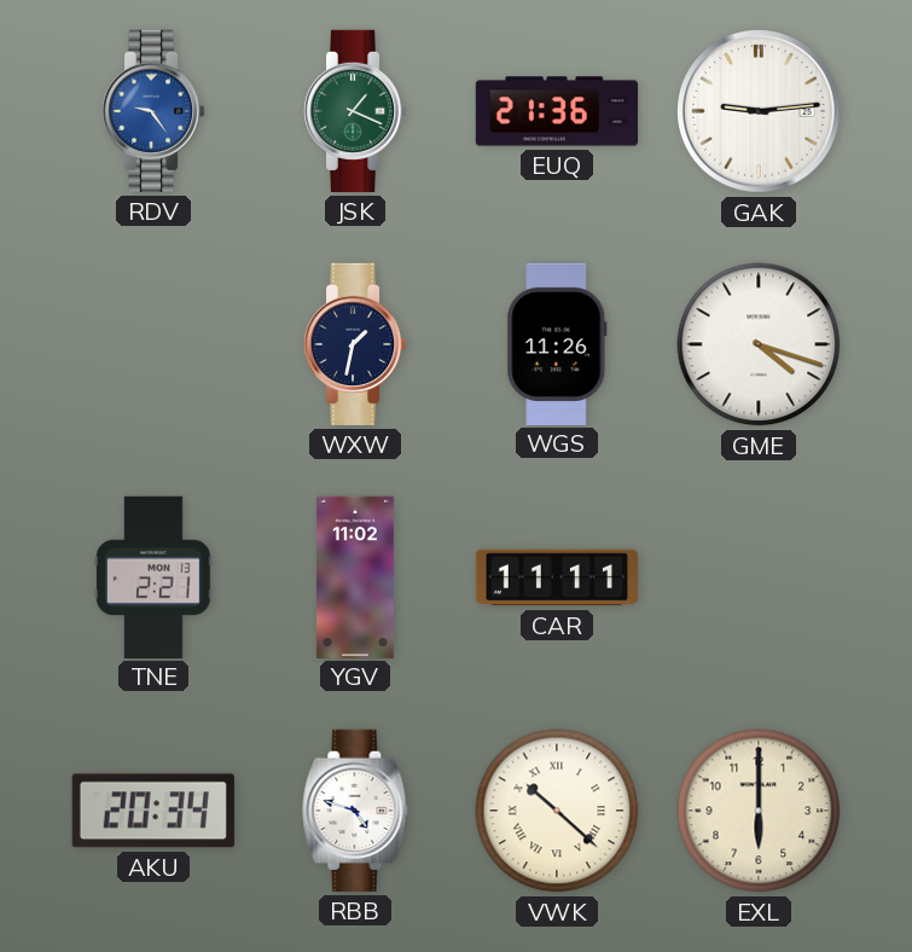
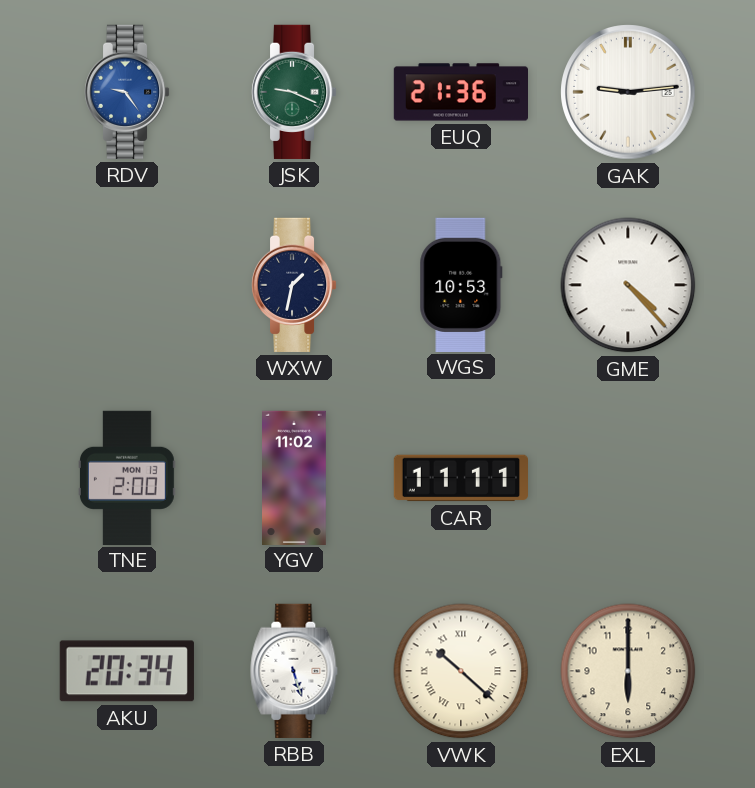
JSK: 1:19 -> 9:19
WGS: 11:26 -> 10:53
GME: 4:18 -> 4:23
TNE: 2:21 -> 2:00
RBB: 4:48 -> 5:27
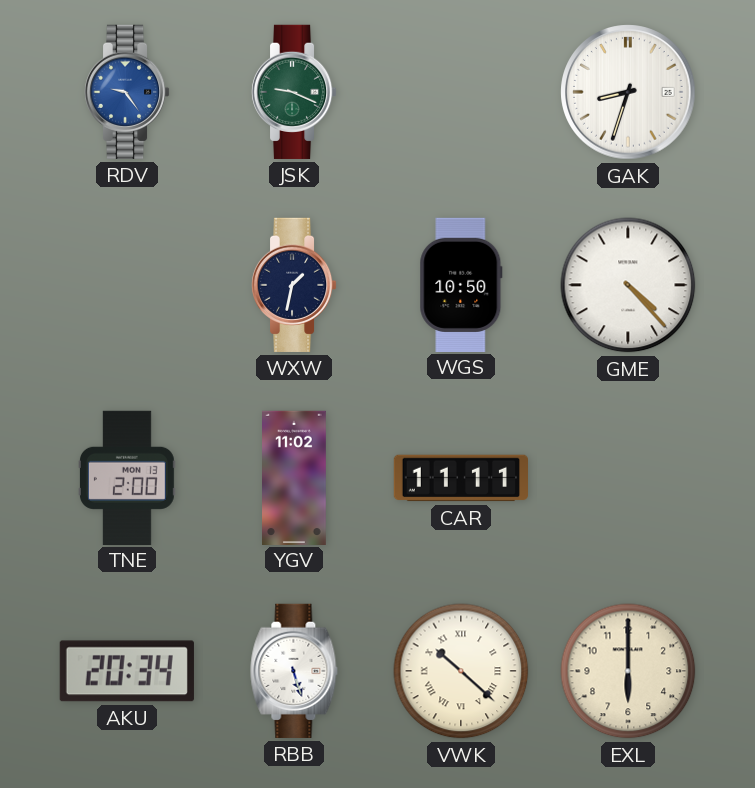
EUQ: 21:36 -> none
GAK: 9:14 -> 8:33
WGS: 10:53 -> 10:50
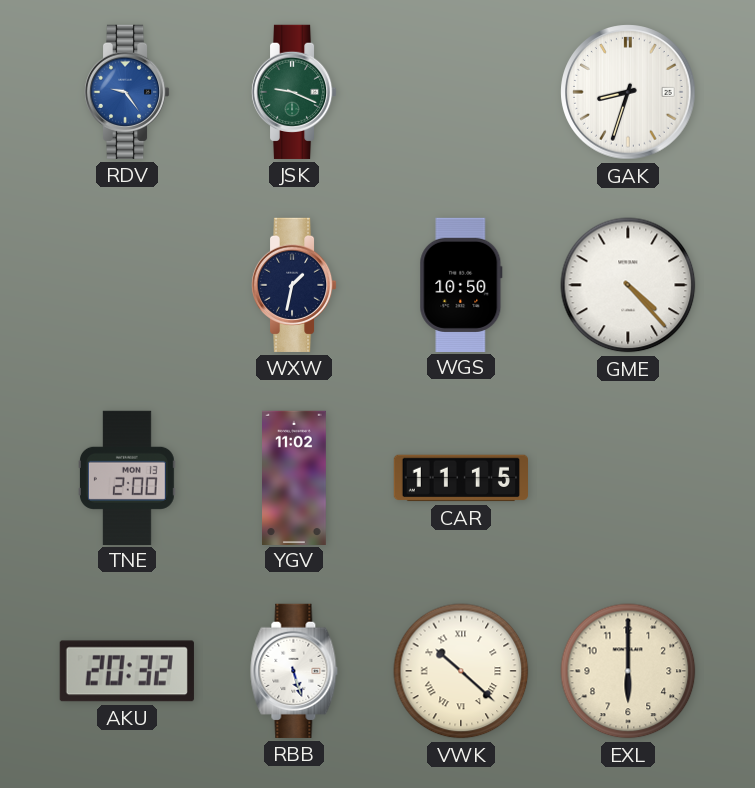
CAR: 11:11 -> 11:15
AKU: 20:34 -> 20:32
